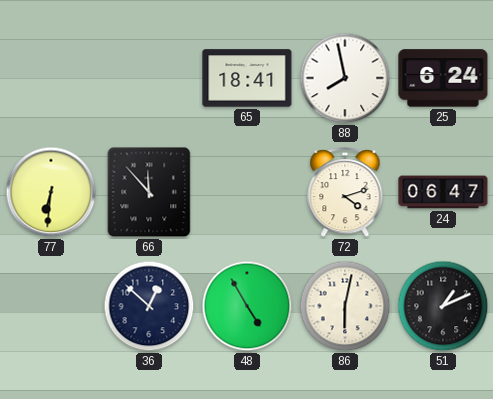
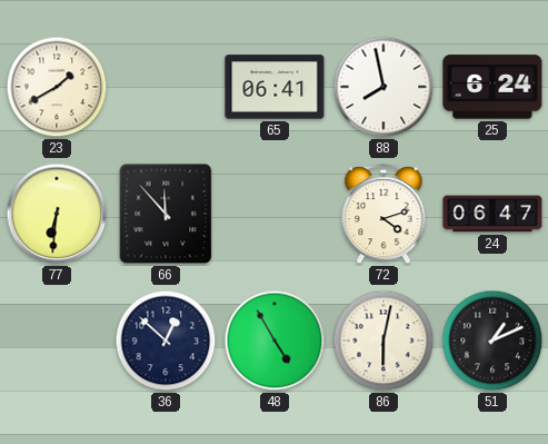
23: none -> 1:40
65: 18:41 -> 06:41
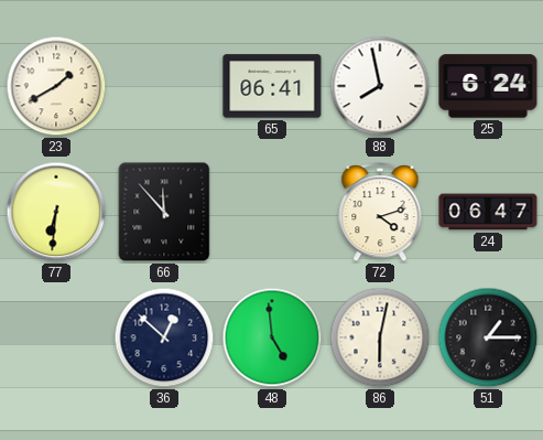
48: 4:55 -> 4:59
51: 1:11 -> 1:15
